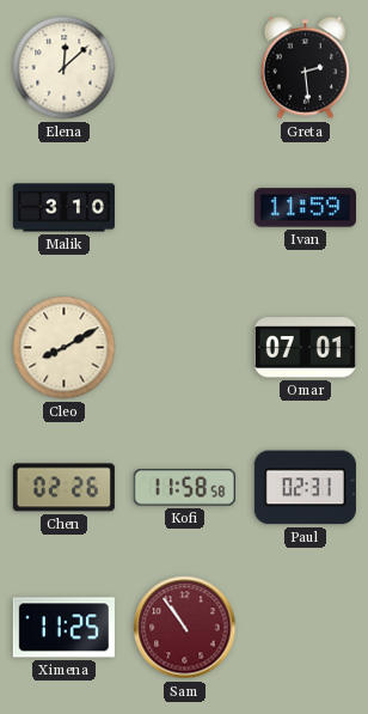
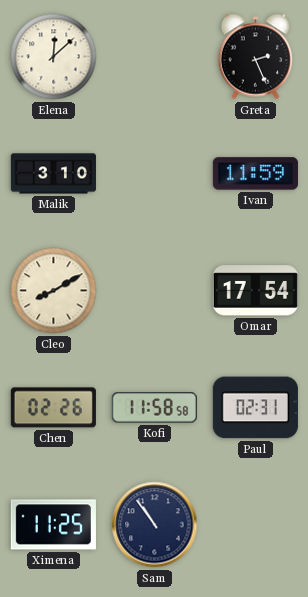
Greta: 2:29 -> 2:26
Omar: 07:01 -> 17:54
Sam dial: burgundy -> navy
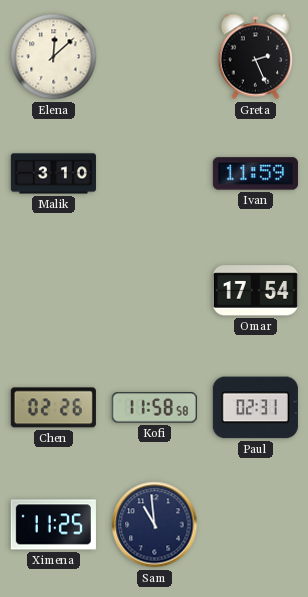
Cleo: 8:10 -> none
Sam: 10:54 -> 10:59
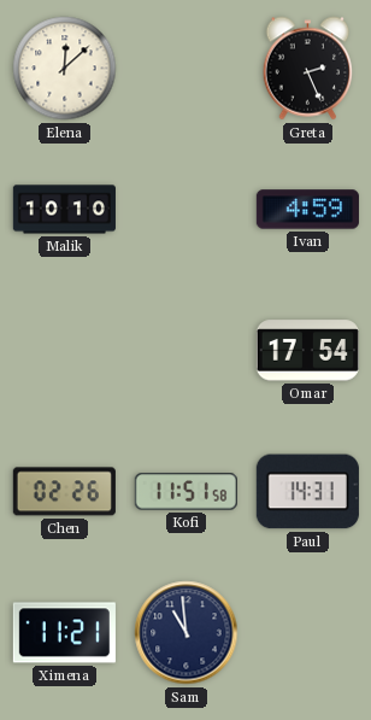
Malik: 3:10 -> 10:10
Ivan: 11:59 -> 4:59
Kofi: 11:58 -> 11:51
Paul: 02:31 -> 14:31
Ximena: 11:25 -> 11:21
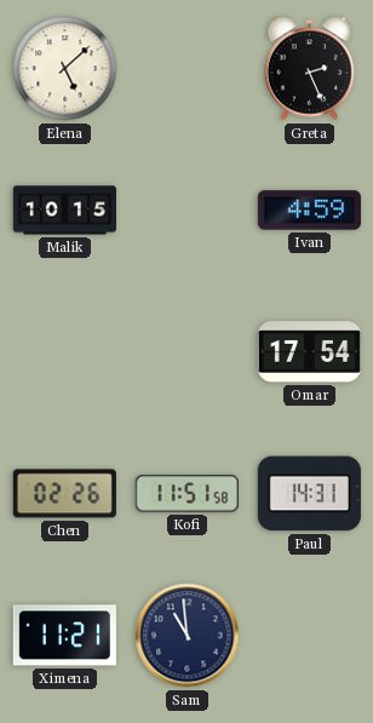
Elena: 12:08 -> 5:08
Malik: 10:10 -> 10:15
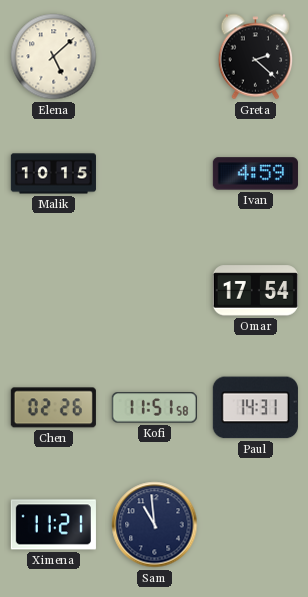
Greta: 2:26 -> 2:22
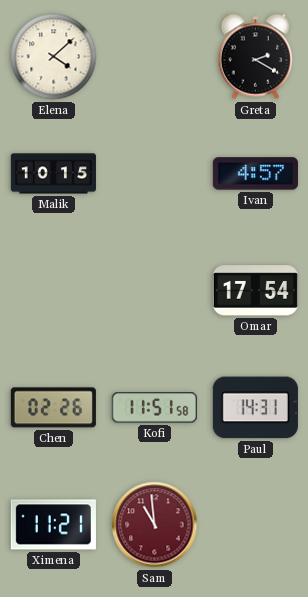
Elena: 5:08 -> 4:08
Greta: 2:22 -> 2:20
Ivan: 4:59 -> 4:57
Sam dial: navy -> burgundy
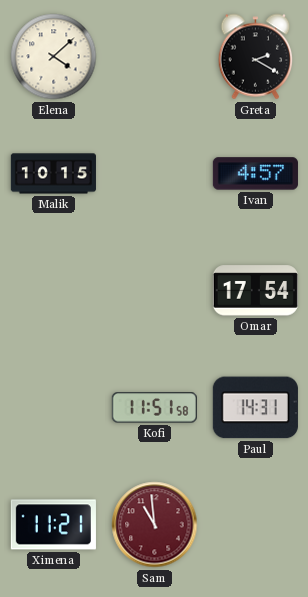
Chen: 02:26 -> none
